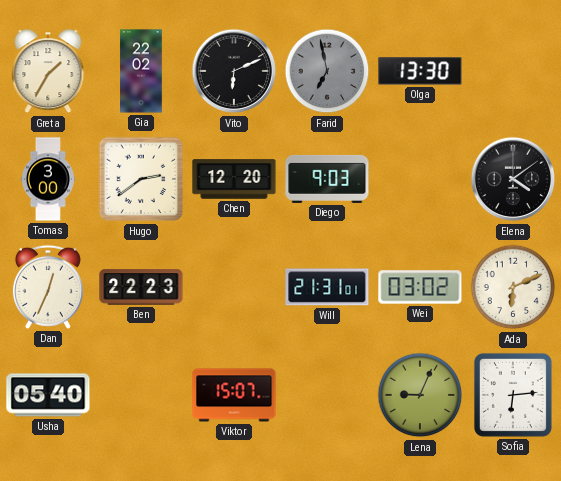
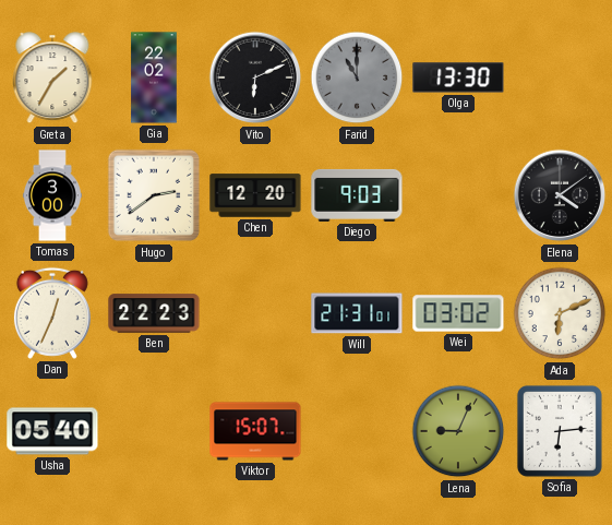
Farid: 6:58 -> 11:00
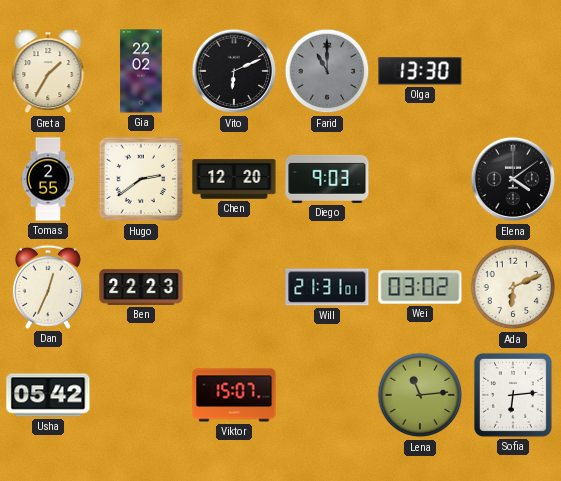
Tomas: 3:00 -> 2:55
Usha: 05:40 -> 05:42
Lena: 9:04 -> 11:14
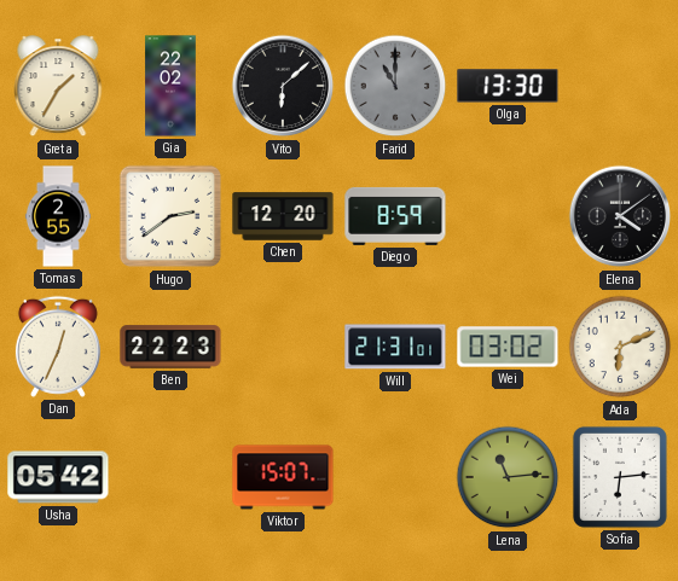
Vito: 6:11 -> 6:08
Diego: 9:03 -> 8:59
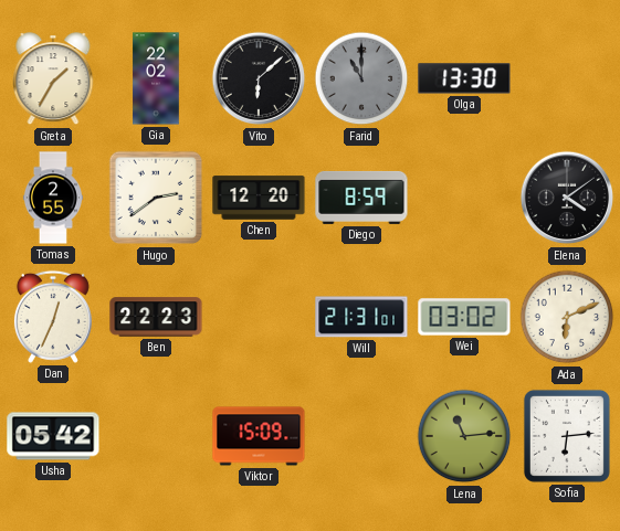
Viktor: 15:07 -> 15:09
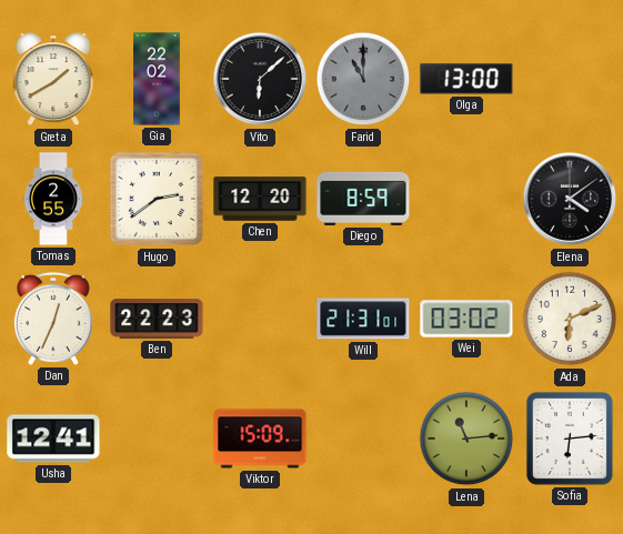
Greta: 1:35 -> 1:40
Olga: 13:30 -> 13:00
Usha: 05:42 -> 12:41
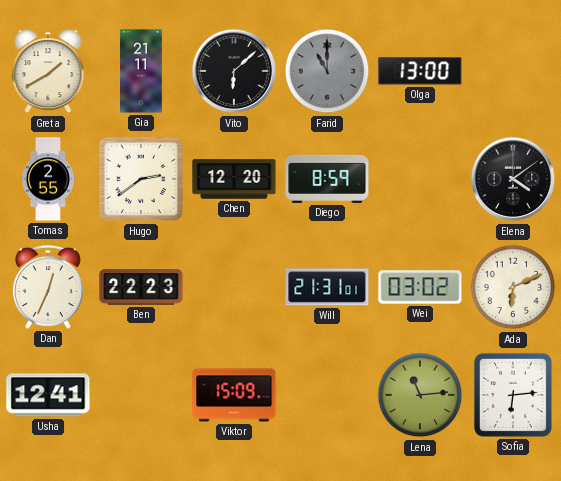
Gia: 22:02 -> 21:11
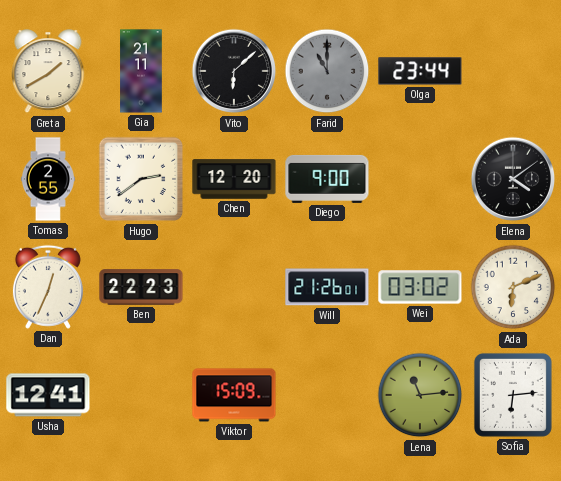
Olga: 13:00 -> 23:44
Diego: 8:59 -> 9:00
Will: 21:31 -> 21:26
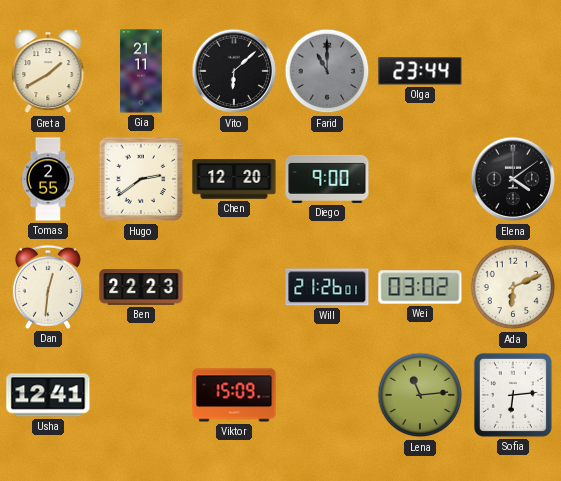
Dan: 12:34 -> 12:31
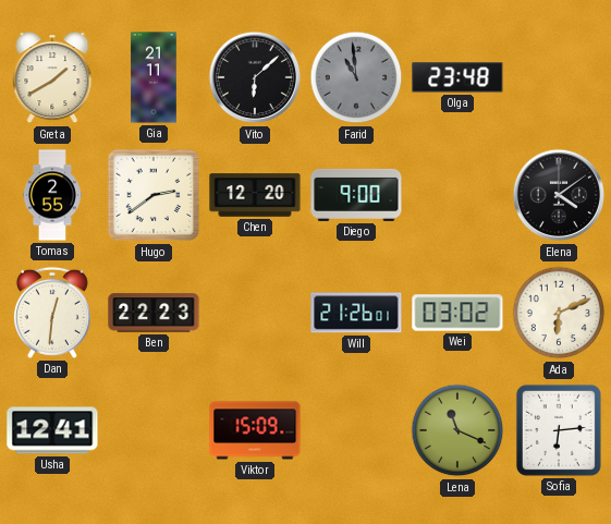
Farid: 11:00 -> 10:59
Olga: 23:44 -> 23:48
Lena: 11:14 -> 11:19
